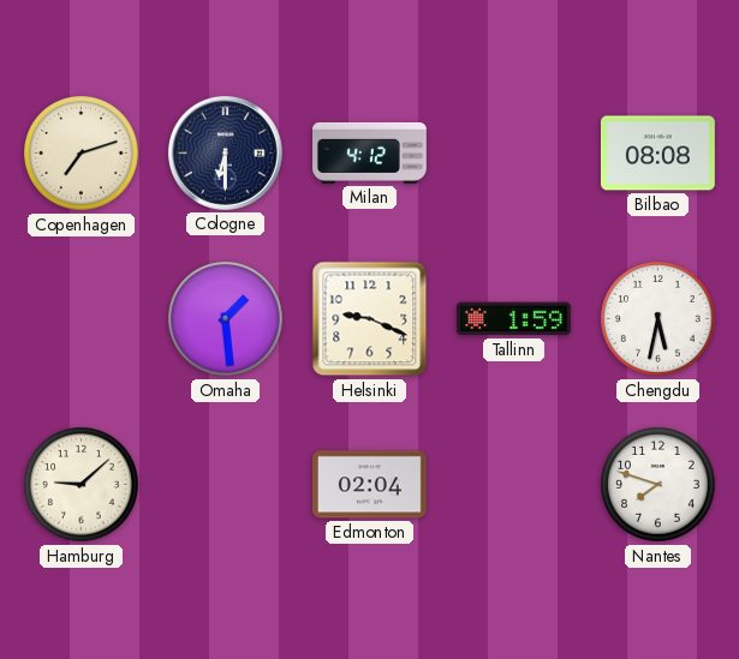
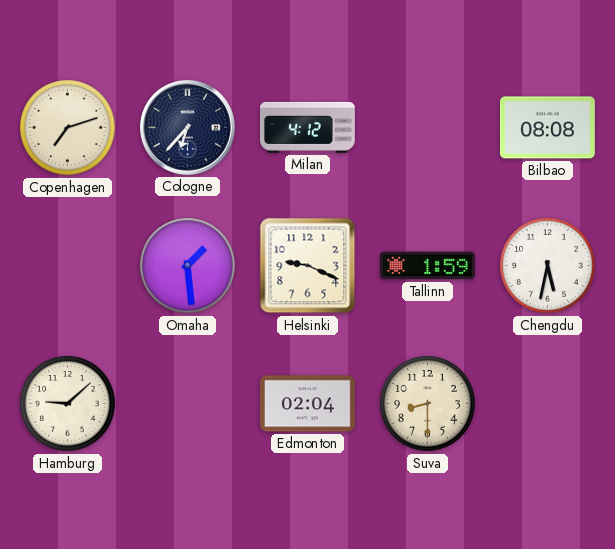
Cologne: 6:30 -> 6:37
Suva: none -> 8:30
Nantes: 7:48 -> none
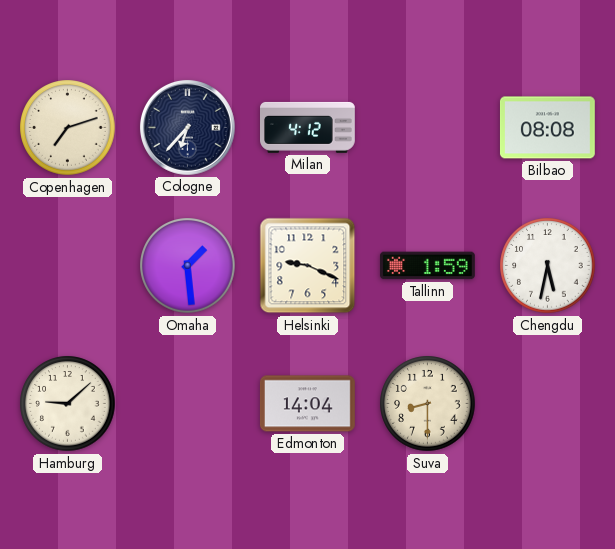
Edmonton: 02:04 -> 14:04
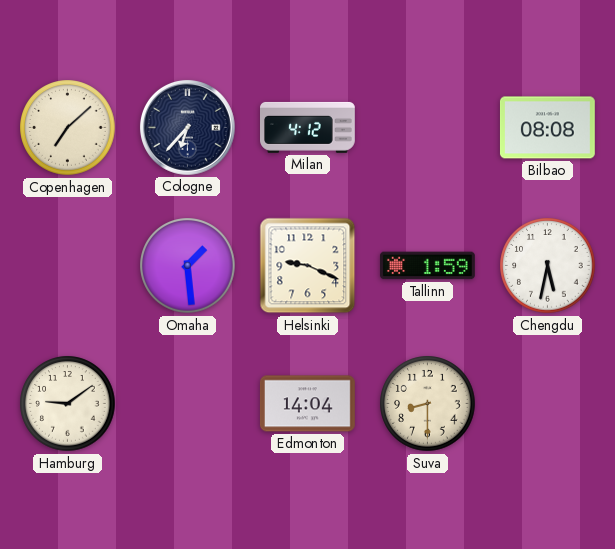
Copenhagen: 7:12 -> 7:08
Hamburg: 9:08 -> 9:09
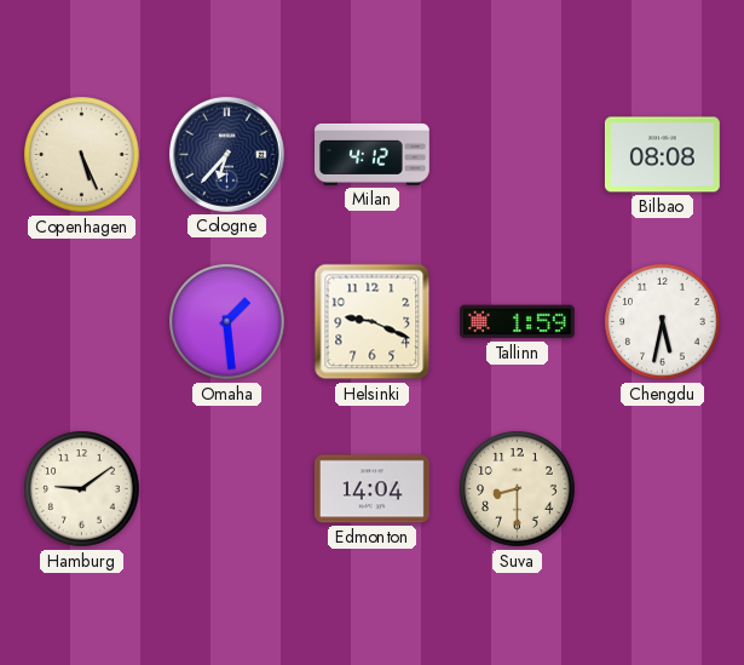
Copenhagen: 7:08 -> 5:26
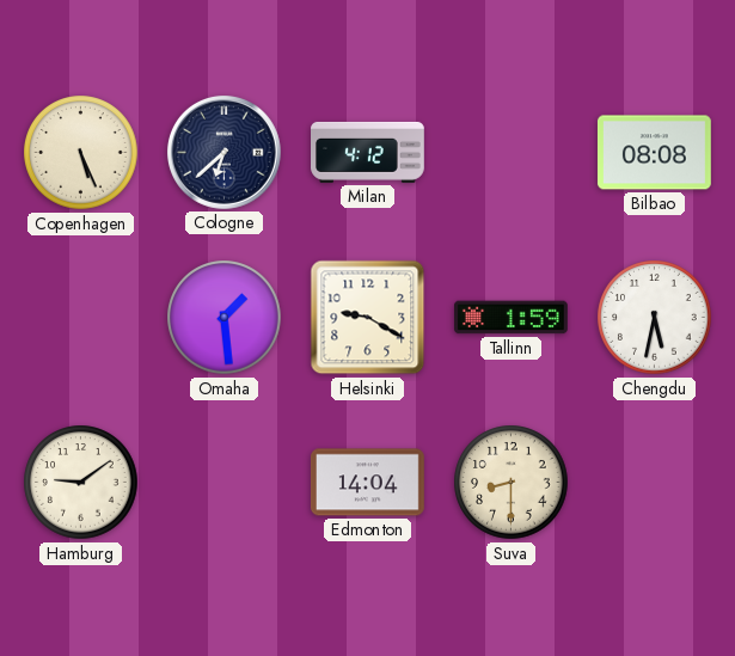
Cologne: 6:37 -> 6:38
Helsinki: 9:19 -> 9:20
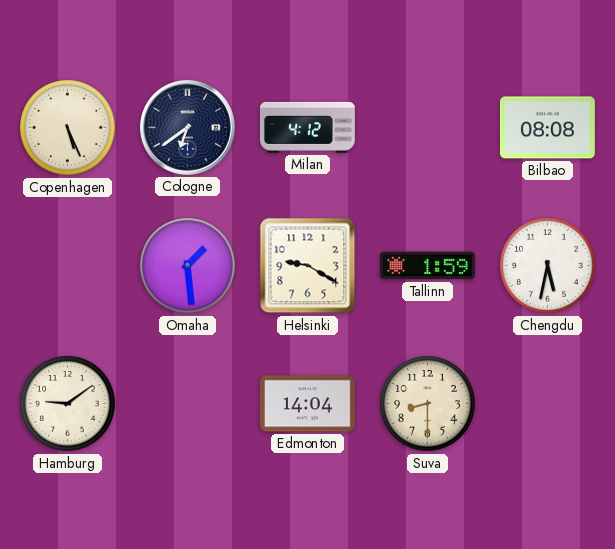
Cologne: 6:38 -> 6:39
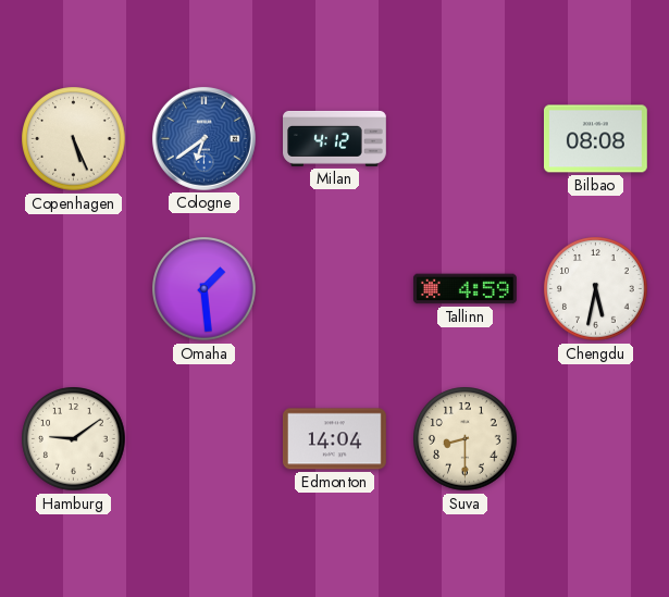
Cologne dial: navy -> blue
Helsinki: 9:20 -> none
Tallinn: 1:59 -> 4:59
